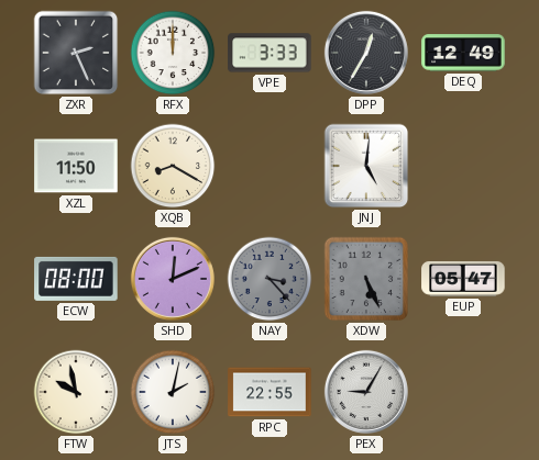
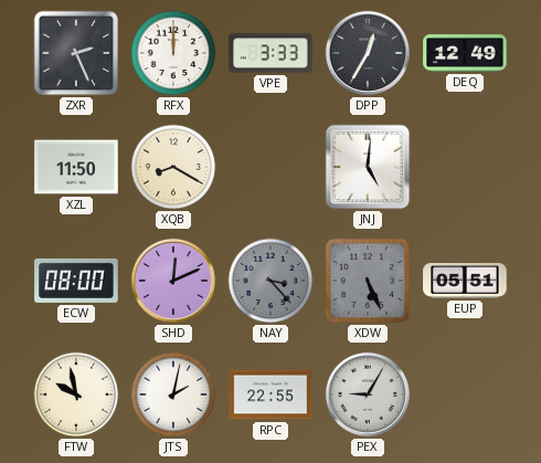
EUP: 05:47 -> 05:51
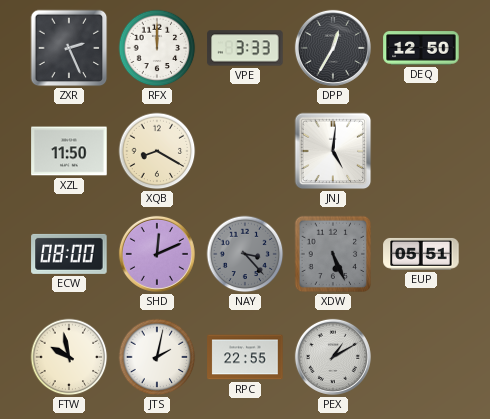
DEQ: 12:49 -> 12:50
PEX: 9:05 -> 1:10
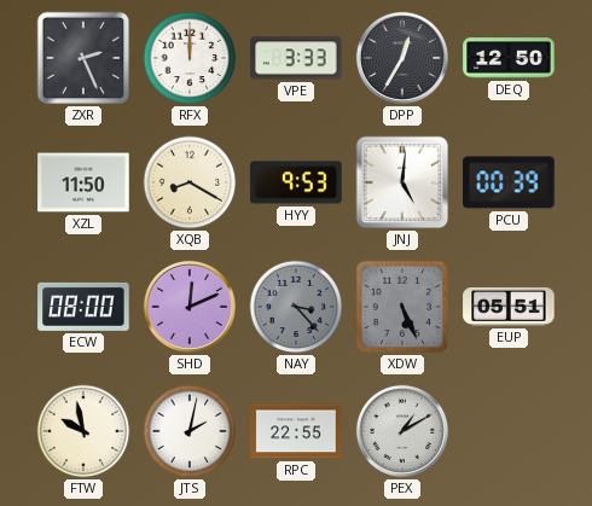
HYY: none -> 9:53
PCU: none -> 00:39
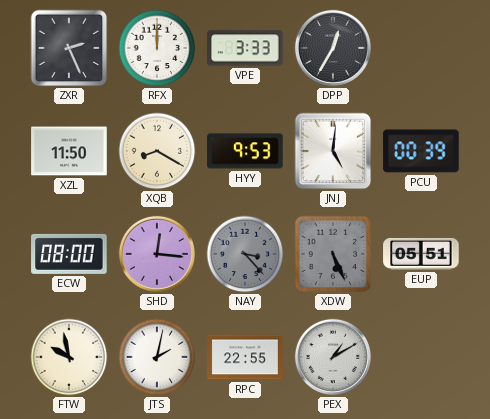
DEQ: 12:50 -> none
SHD: 12:11 -> 12:16
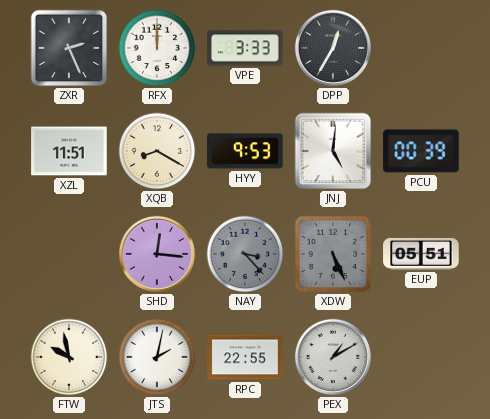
XZL: 11:50 -> 11:51
ECW: 08:00 -> none
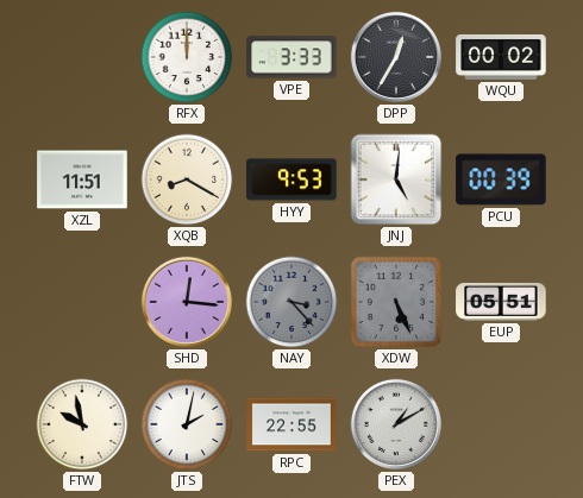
ZXR: 2:26 -> none
WQU: none -> 00:02
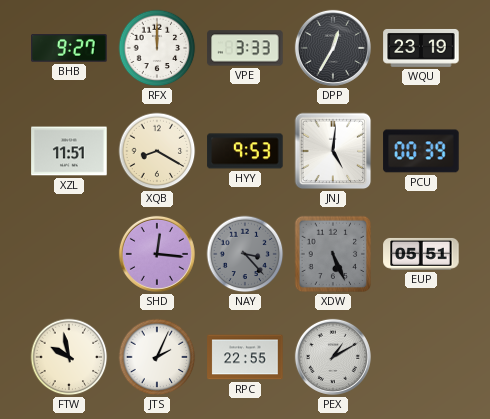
BHB: none -> 9:27
WQU: 00:02 -> 23:19
JTS: 2:02 -> 2:04
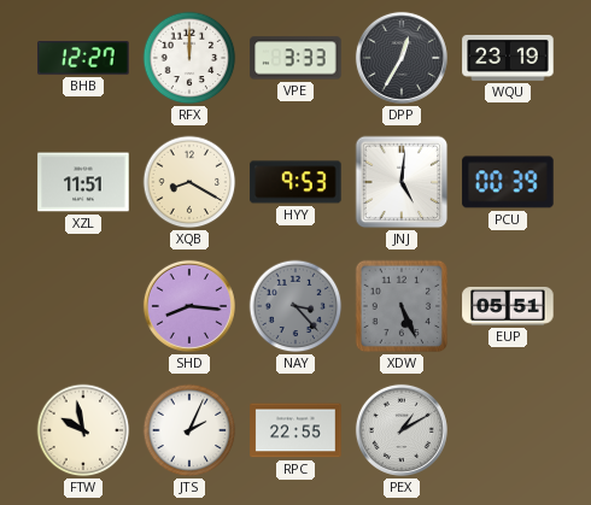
BHB: 9:27 -> 12:27
SHD: 12:16 -> 8:16
